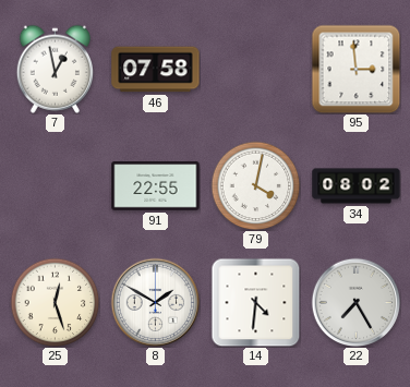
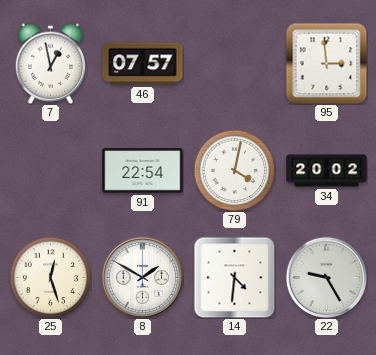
46: 07:58 -> 07:57
91: 22:55 -> 22:54
34: 08:02 -> 20:02
22: 7:25 -> 9:25
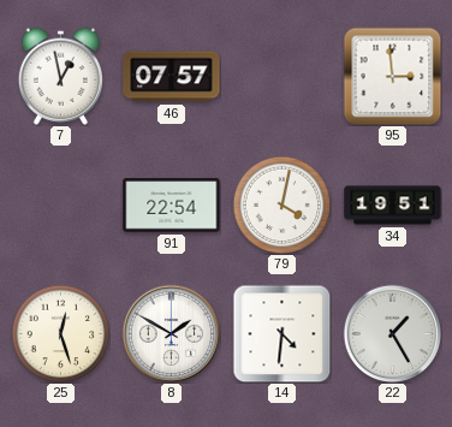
34: 20:02 -> 19:51
22: 9:25 -> 1:25
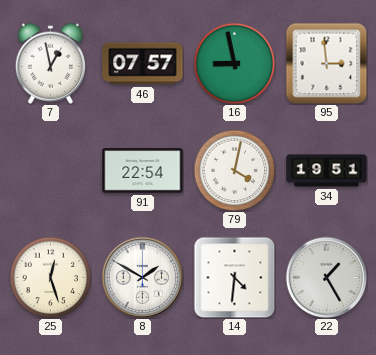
16: none -> 8:58
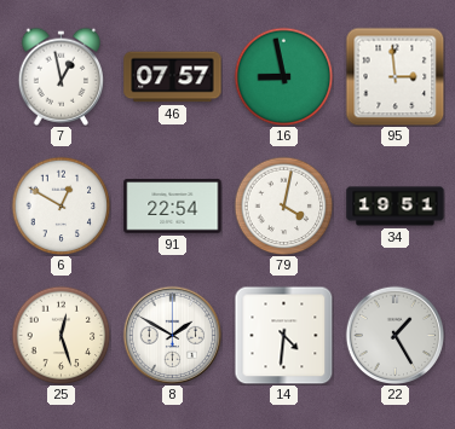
6: none -> 12:50
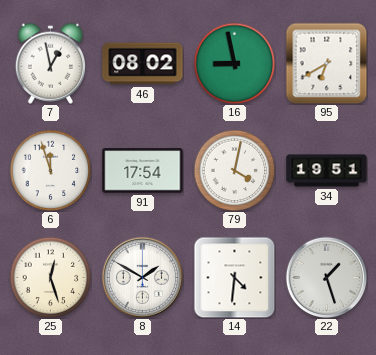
46: 07:57 -> 08:02
95: 2:59 -> 6:40
6: 12:50 -> 11:57
91: 22:54 -> 17:54
22: 1:25 -> 1:27
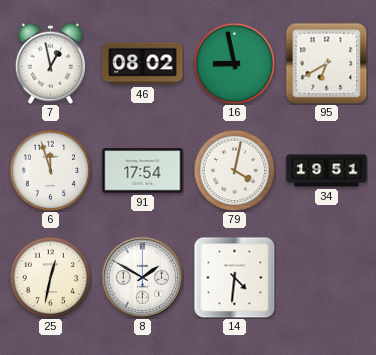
25: 12:27 -> 12:32
22: 1:27 -> none
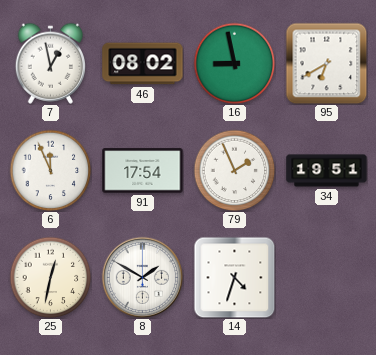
6: 11:57 -> 11:56
79: 4:02 -> 1:56
14: 4:31 -> 4:33
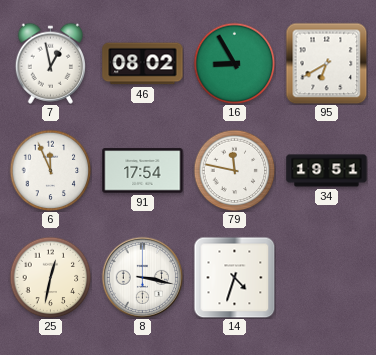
16: 8:58 -> 8:55
79: 1:56 -> 11:47
8: 1:50 -> 3:17
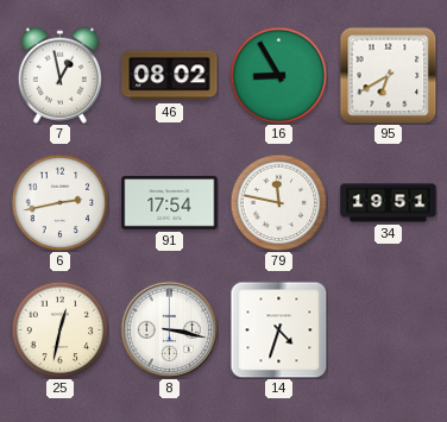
6: 11:56 -> 2:43
